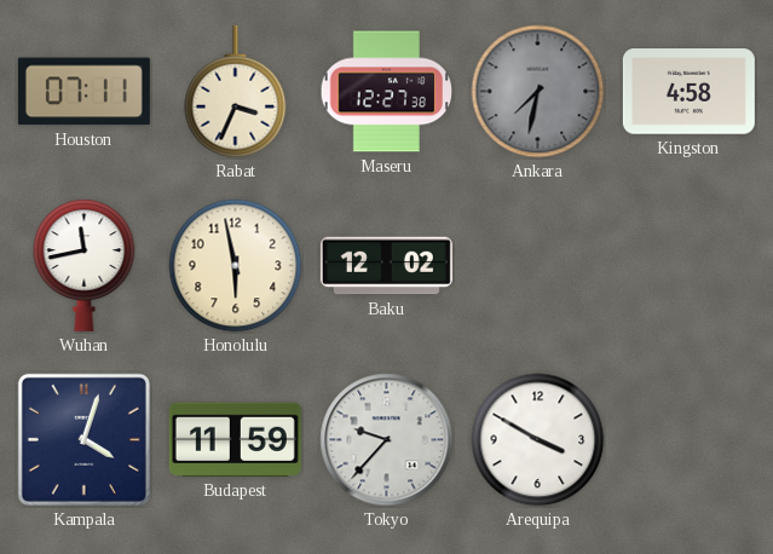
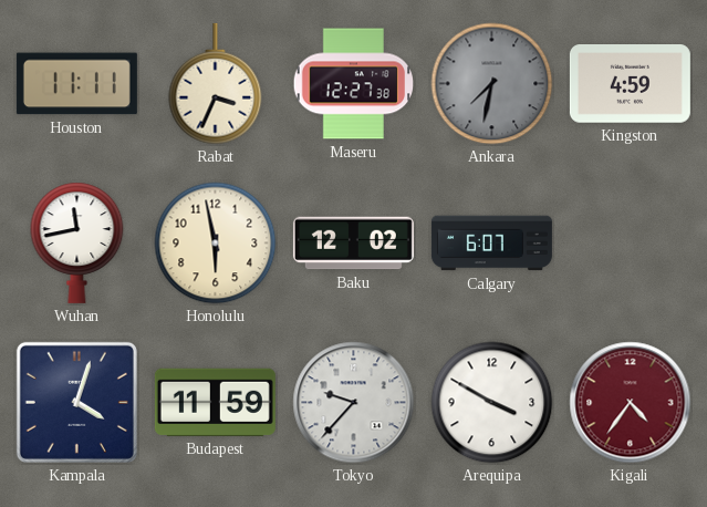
Houston: 07:11 -> 11:11
Kingston: 4:58 -> 4:59
Calgary: none -> 6:07
Kigali: none -> 4:36
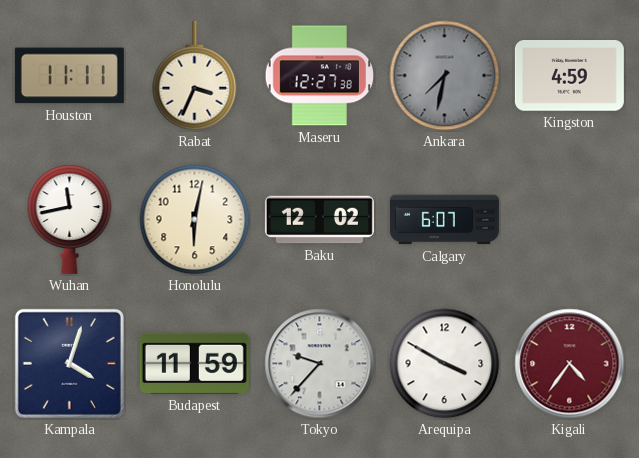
Honolulu: 5:58 -> 6:02
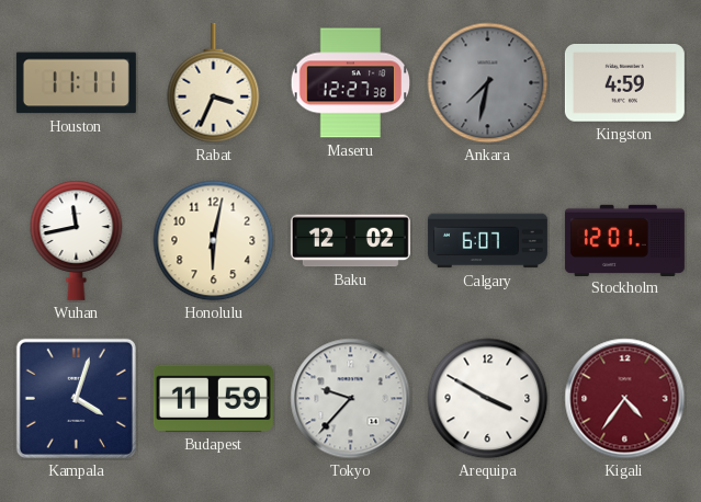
Stockholm: none -> 12:01
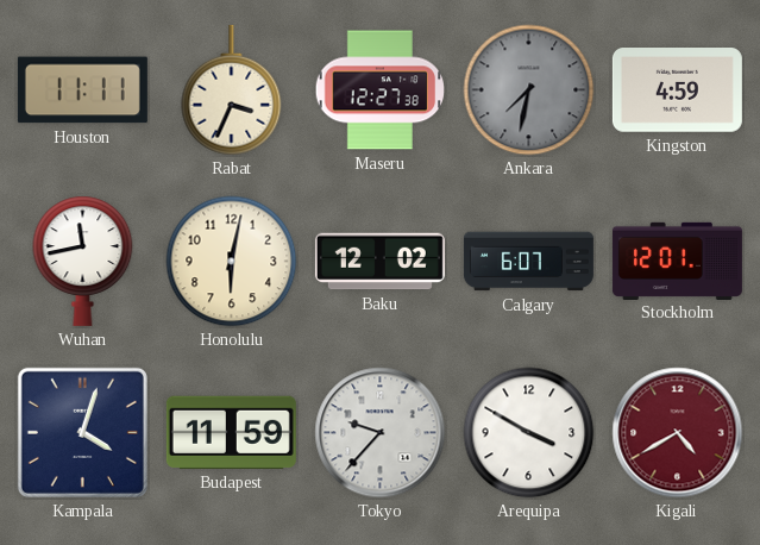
Kigali: 4:36 -> 4:40
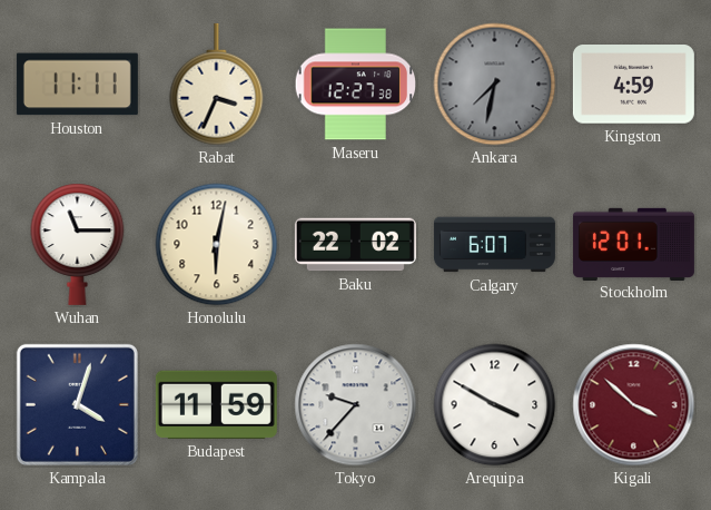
Wuhan: 11:43 -> 11:15
Baku: 12:02 -> 22:02
Kigali: 4:40 -> 3:52
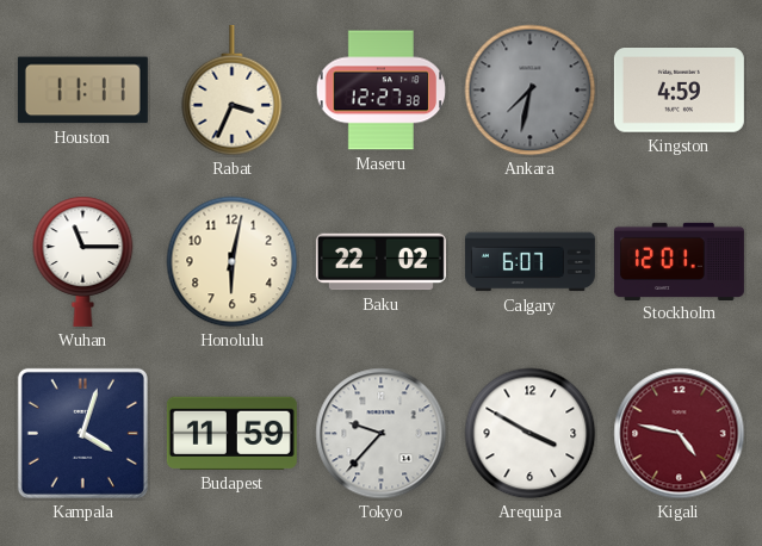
Kigali: 3:52 -> 4:47
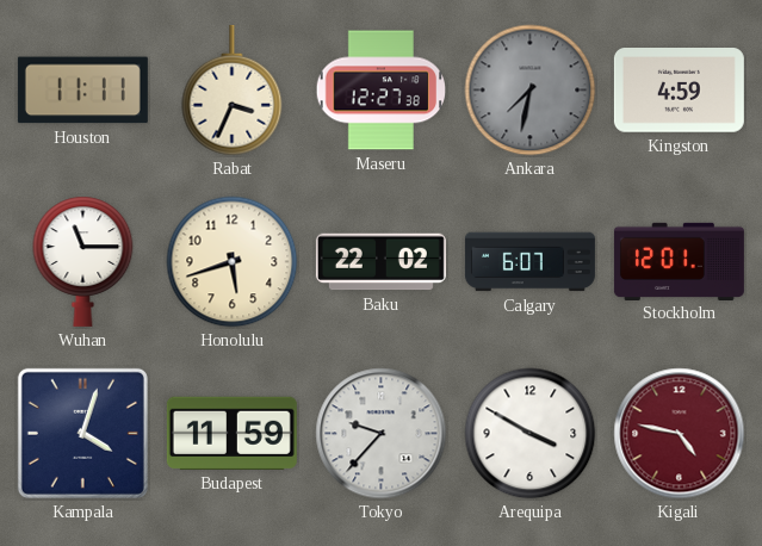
Honolulu: 6:02 -> 5:42
